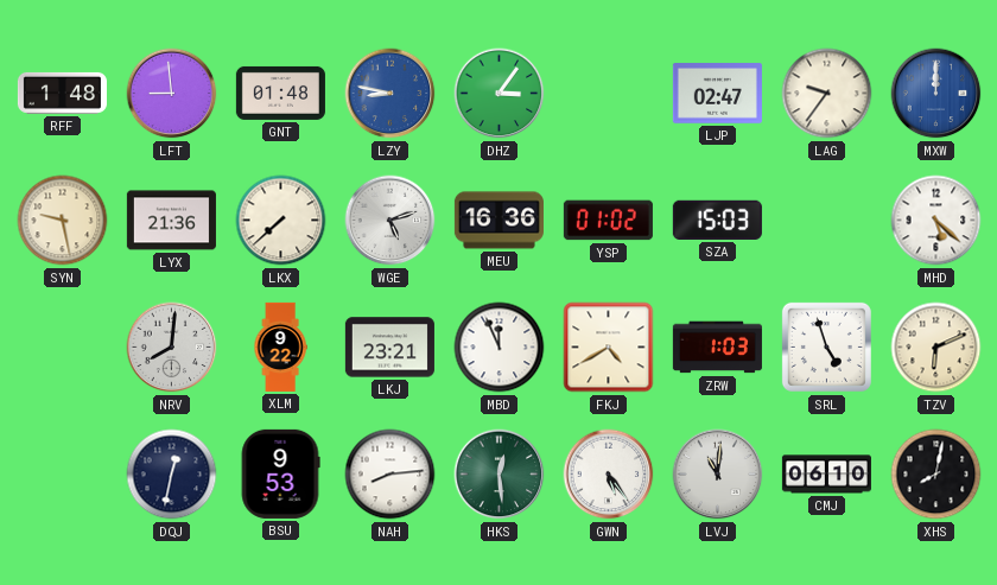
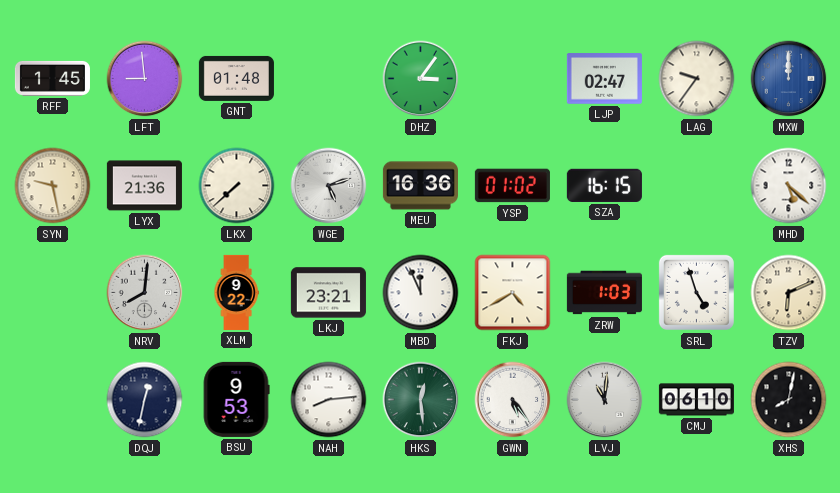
RFF: 1:48 -> 1:45
LZY: 8:47 -> none
SZA: 15:03 -> 16:15
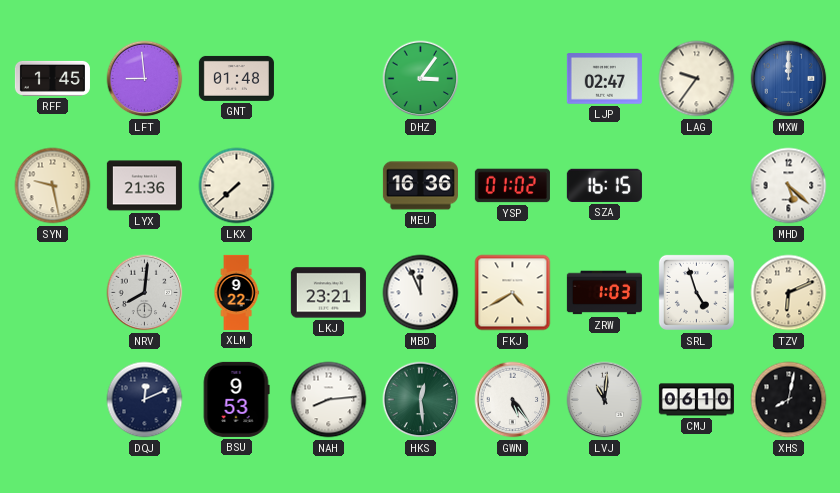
WGE: 5:12 -> none
DQJ: 12:32 -> 12:11
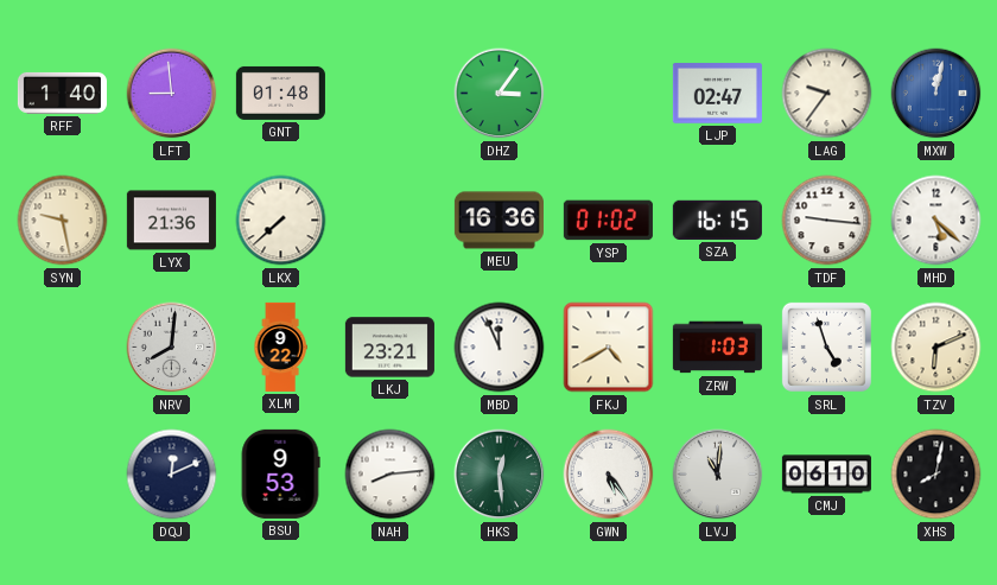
RFF: 1:45 -> 1:40
MXW: 12:00 -> 12:02
TDF: none -> 9:16
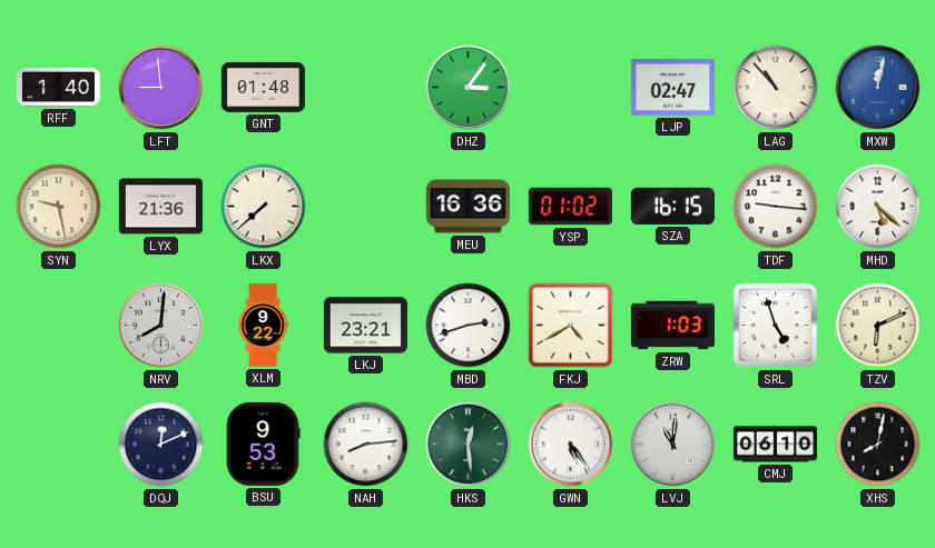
LAG: 9:36 -> 10:53
MBD: 11:56 -> 2:42
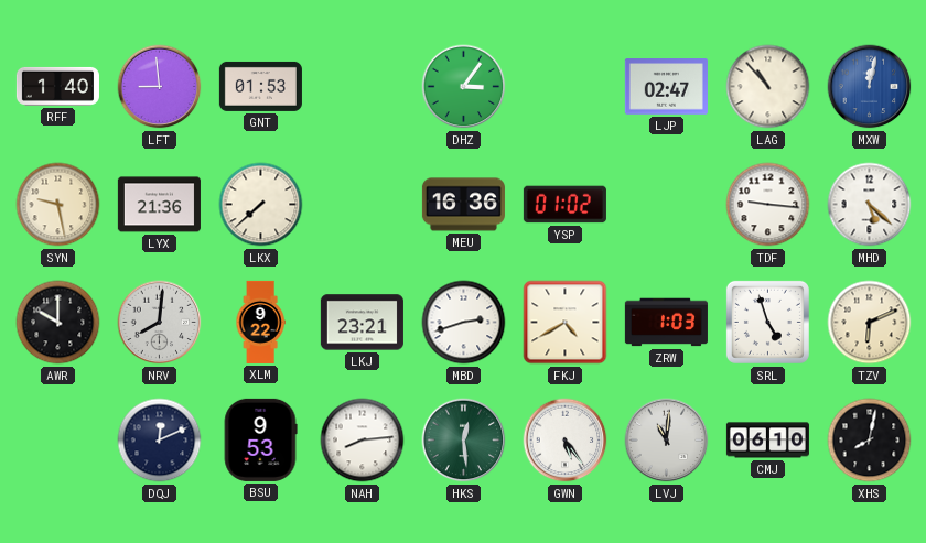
GNT: 01:48 -> 01:53
SZA: 16:15 -> none
AWR: none -> 10:00
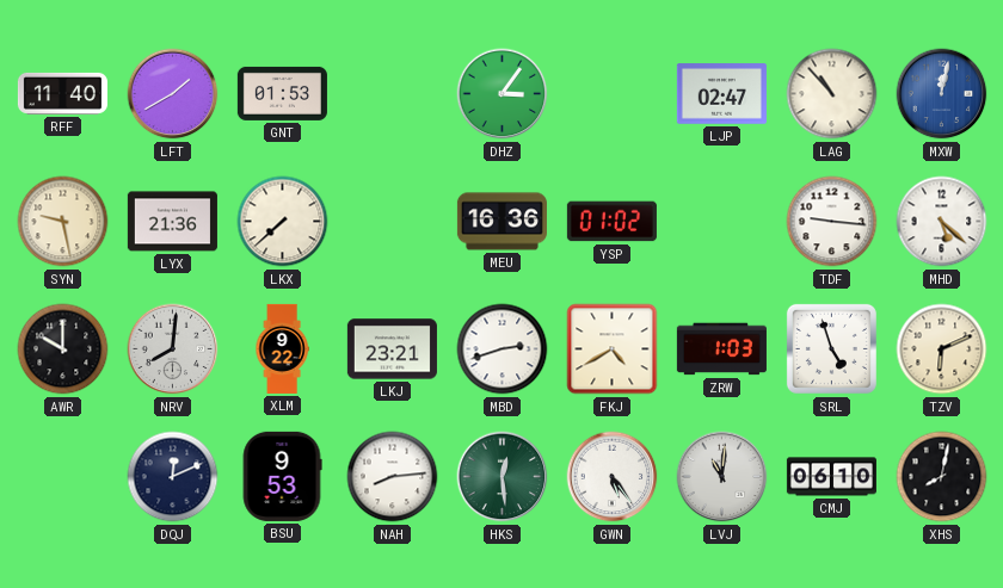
RFF: 1:40 -> 11:40
LFT: 8:59 -> 1:40
